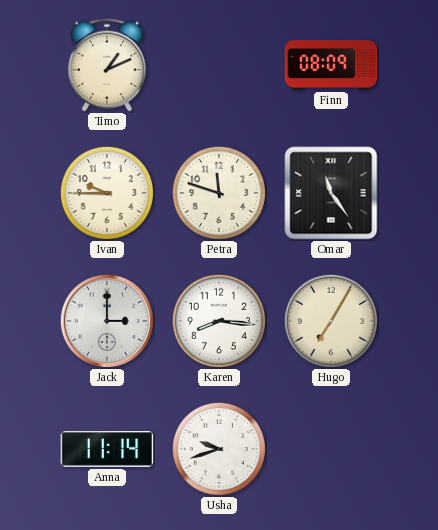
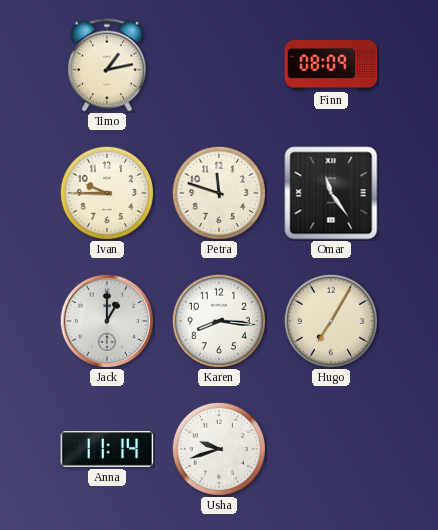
Timo: 1:11 -> 1:13
Jack: 3:00 -> 1:00
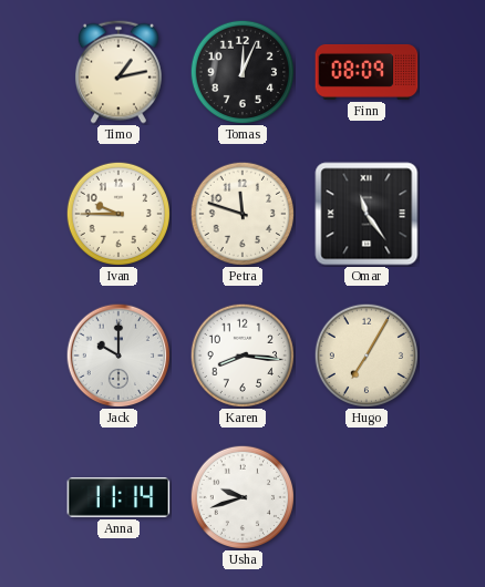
Tomas: none -> 12:04
Jack: 1:00 -> 10:00
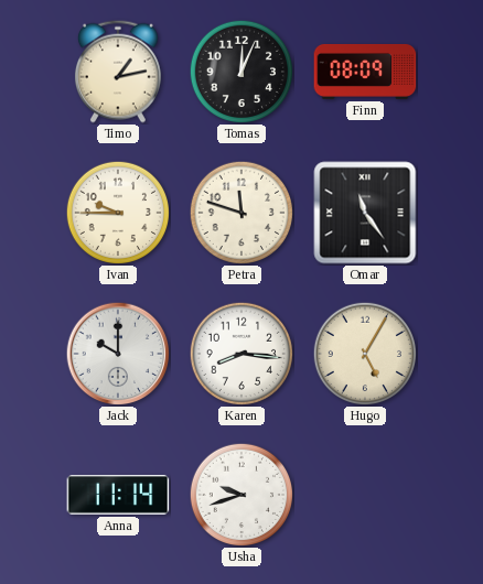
Hugo: 7:05 -> 5:05
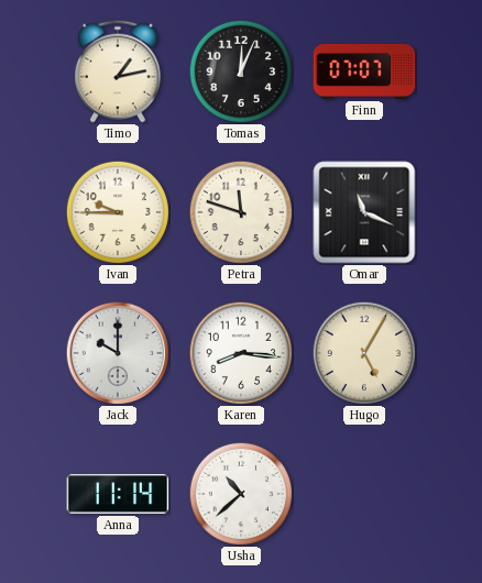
Finn: 08:09 -> 07:07
Omar: 11:24 -> 11:19
Usha: 9:42 -> 10:38
